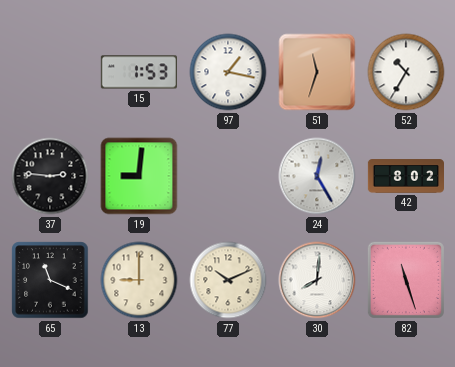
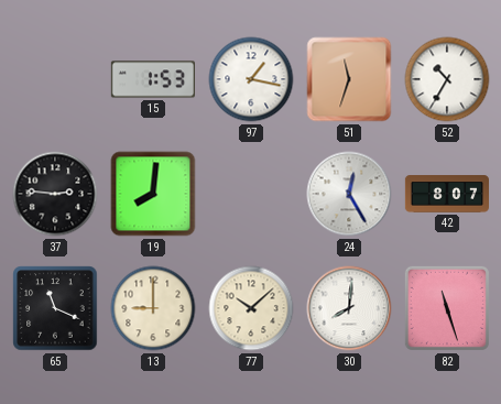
19: 9:01 -> 8:01
42: 8:02 -> 8:07
77: 10:11 -> 10:08
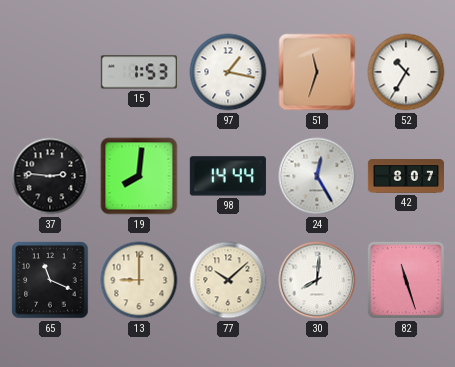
98: none -> 14:44
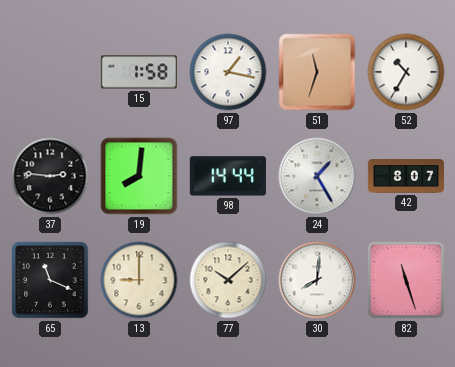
15: 1:53 -> 1:58
24: 12:25 -> 1:25
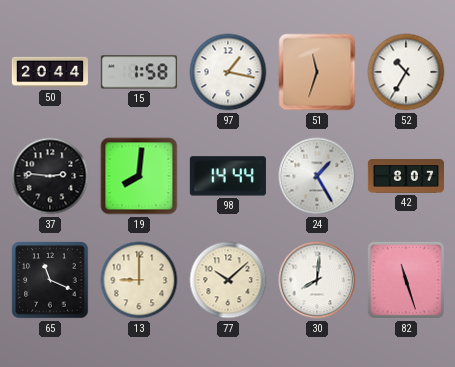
50: none -> 20:44
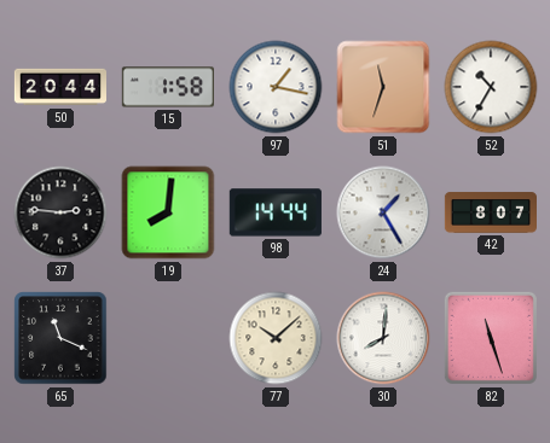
13: 9:00 -> none
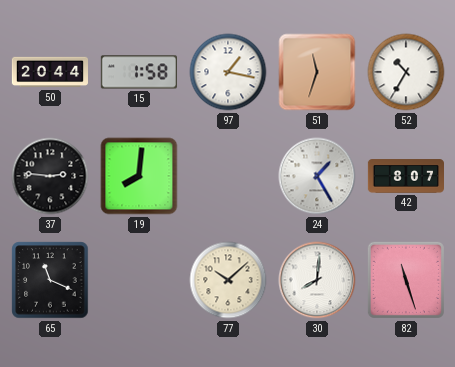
98: 14:44 -> none
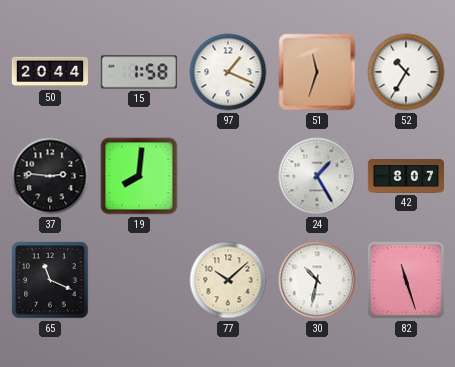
97: 1:17 -> 1:19
30: 8:01 -> 10:32
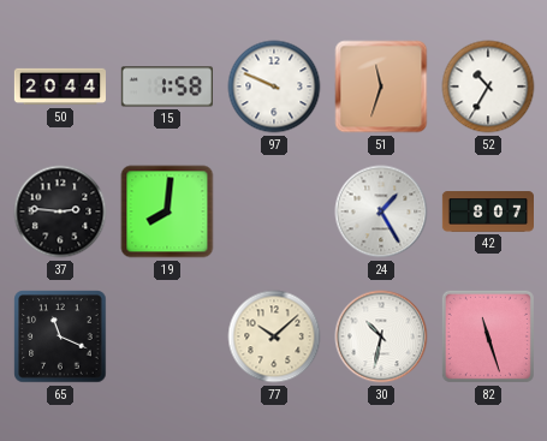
97: 1:19 -> 9:49
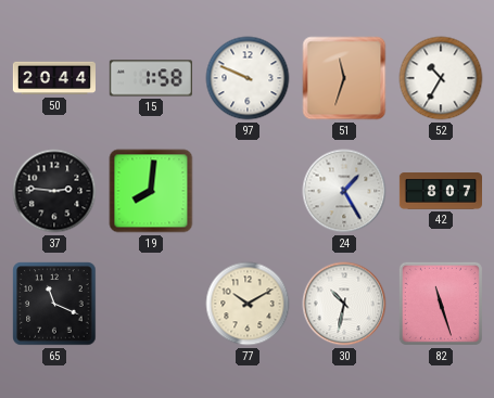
77: 10:08 -> 10:10
